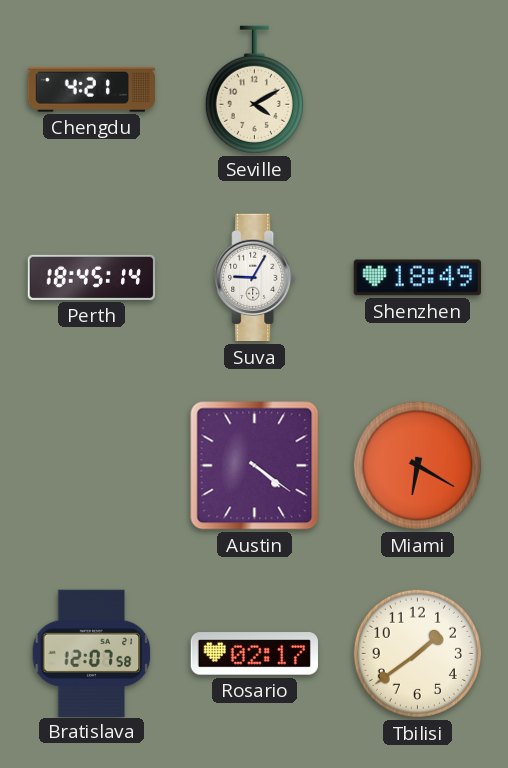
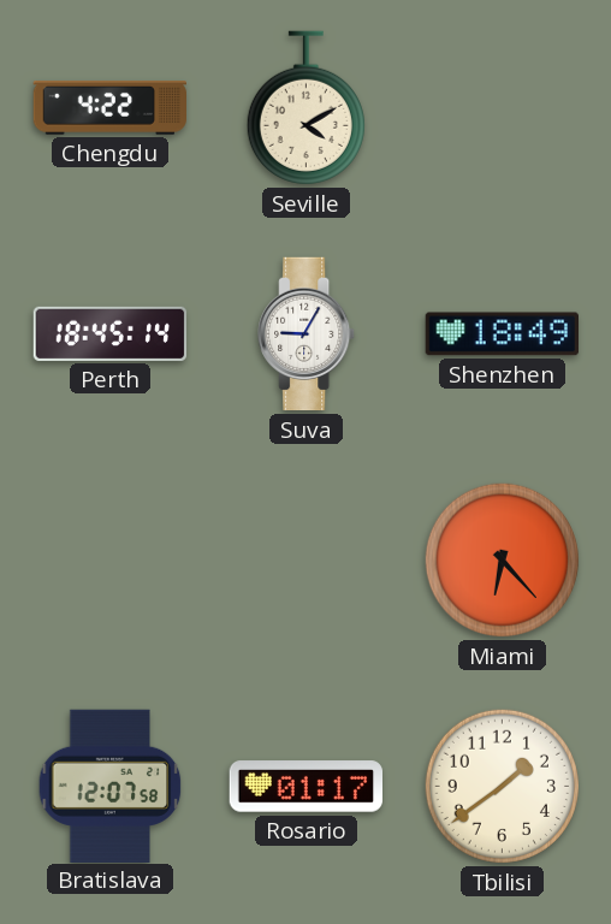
Chengdu: 4:21 -> 4:22
Austin: 4:21 -> none
Miami: 6:20 -> 6:23
Rosario: 02:17 -> 01:17
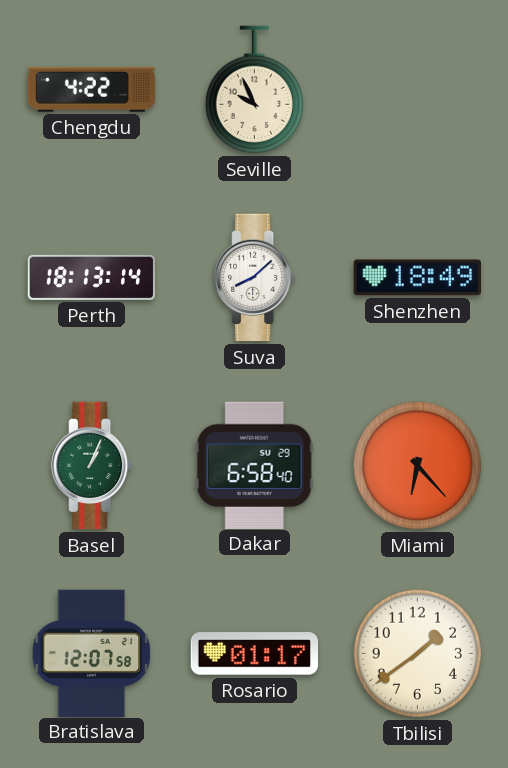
Seville: 4:10 -> 9:56
Perth: 18:45 -> 18:13
Suva: 9:05 -> 8:08
Basel: none -> 1:04
Dakar: none -> 6:58
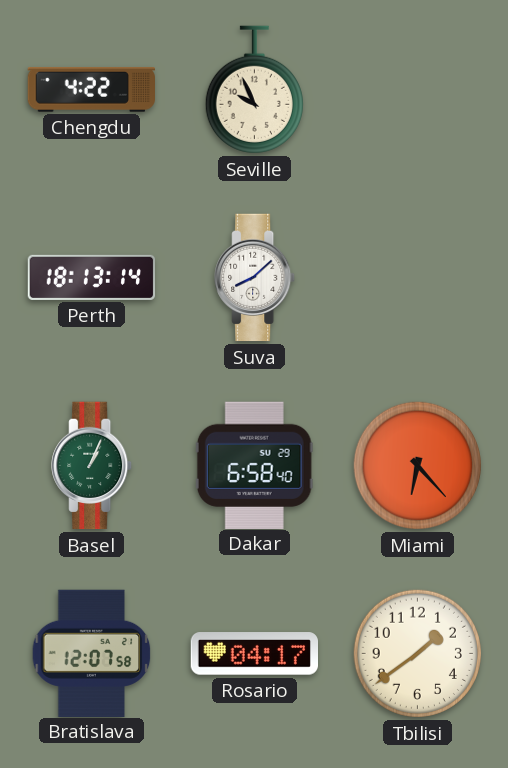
Shenzhen: 18:49 -> none
Rosario: 01:17 -> 04:17
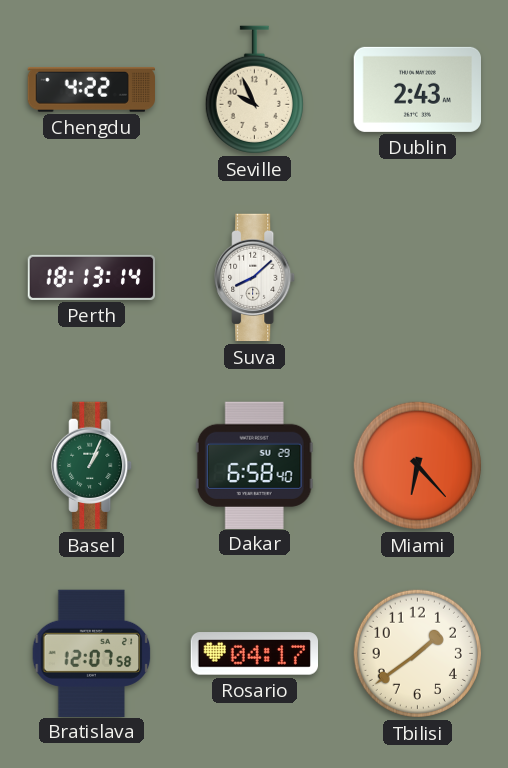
Dublin: none -> 2:43
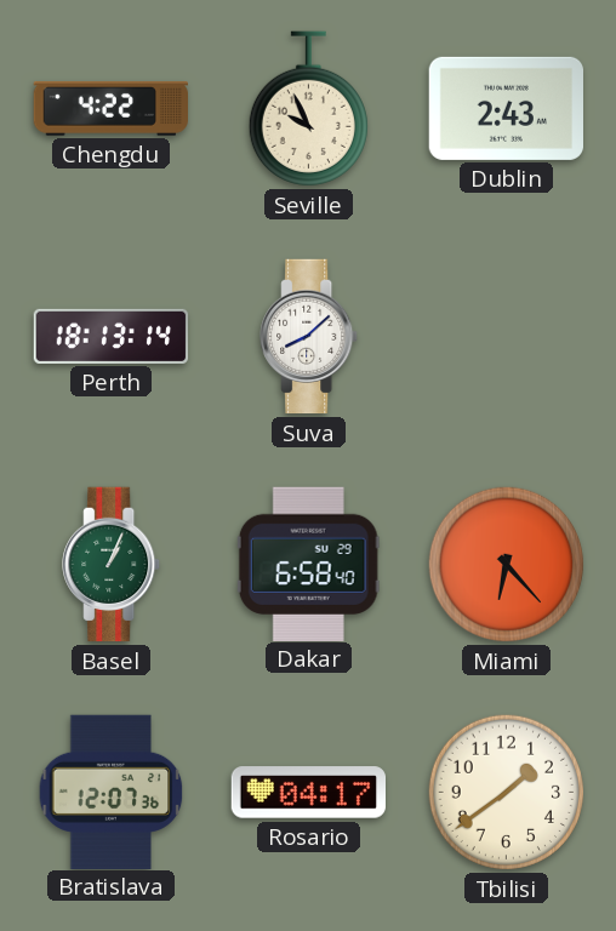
Bratislava: 12:07:58 -> 12:07:36
